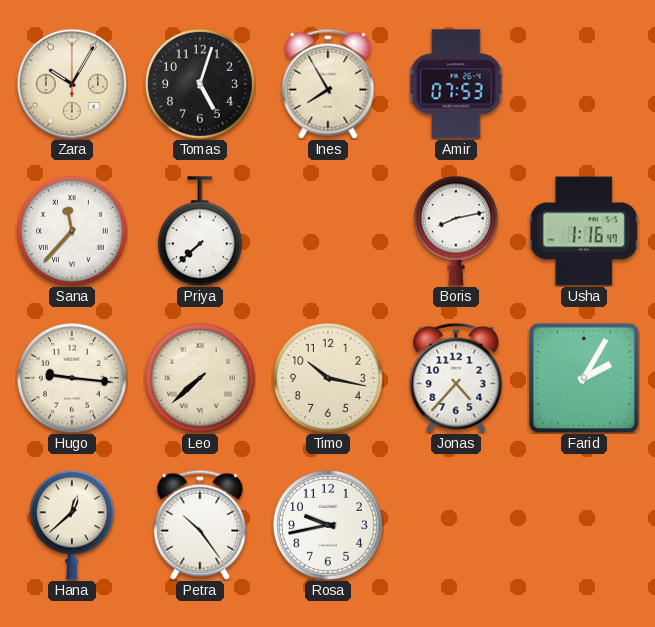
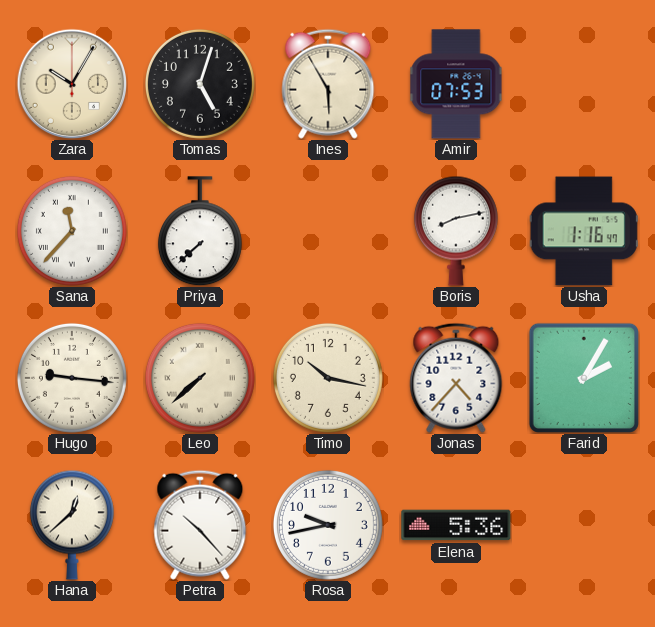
Ines: 7:55 -> 5:55
Petra: 10:24 -> 10:23
Elena: none -> 5:36
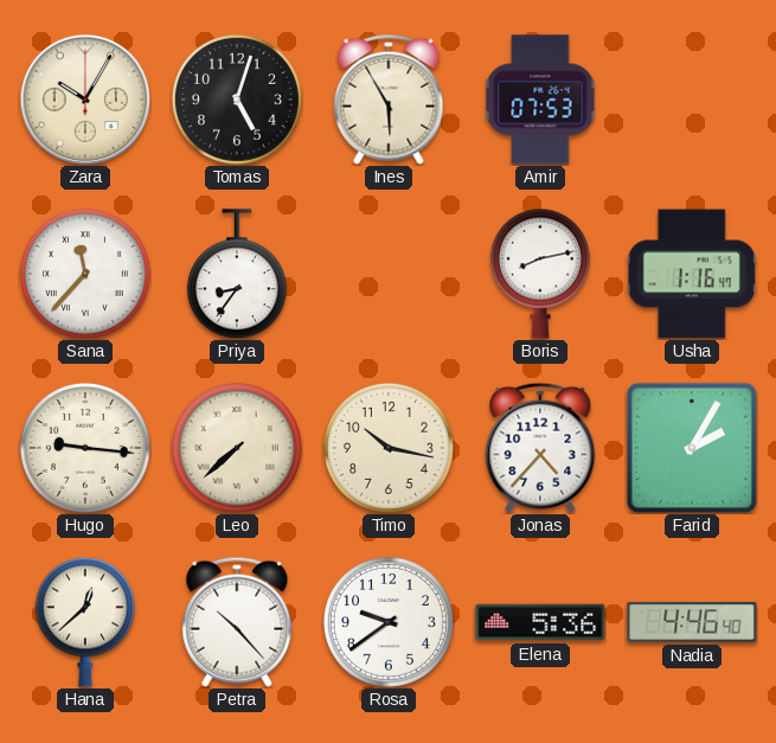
Priya: 7:38 -> 8:36
Rosa: 9:43 -> 9:39
Nadia: none -> 4:46
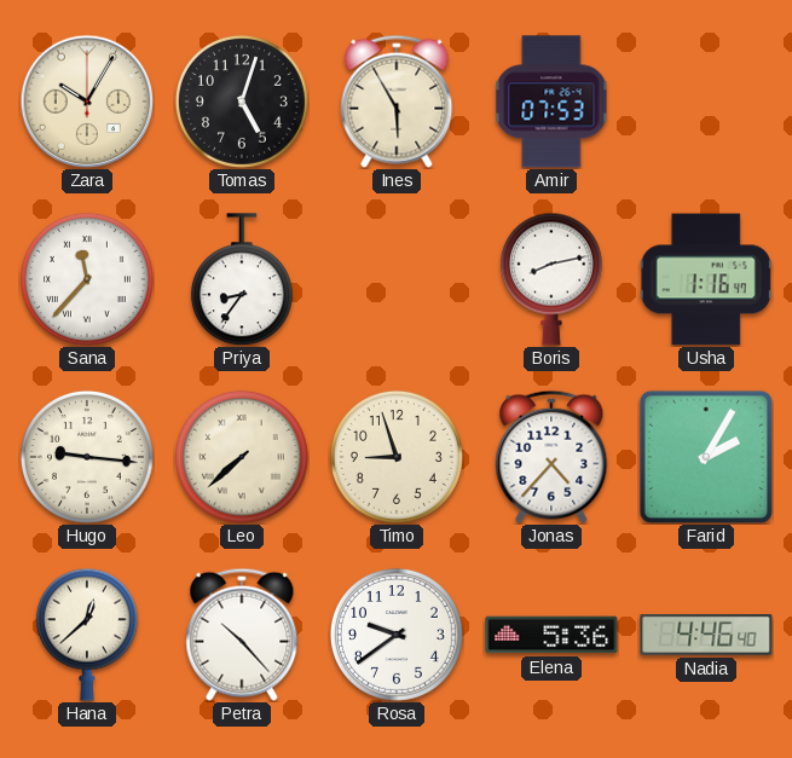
Timo: 10:17 -> 8:57
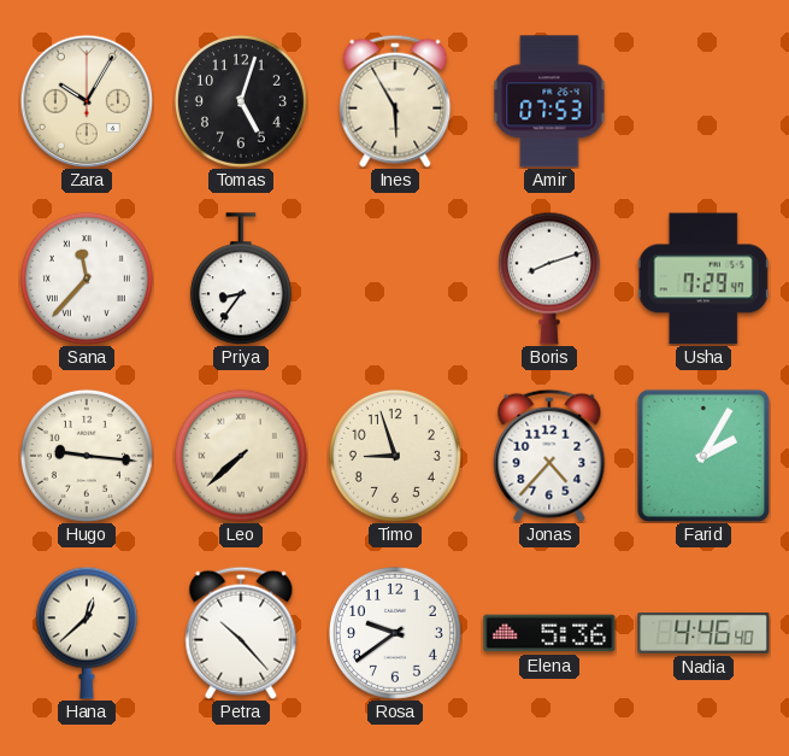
Boris: 8:13 -> 8:12
Usha: 1:16 -> 7:29
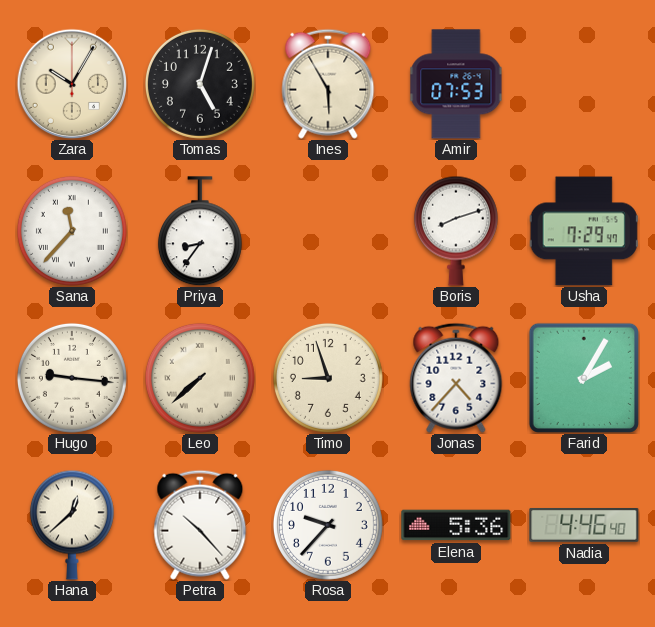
Rosa: 9:39 -> 9:37
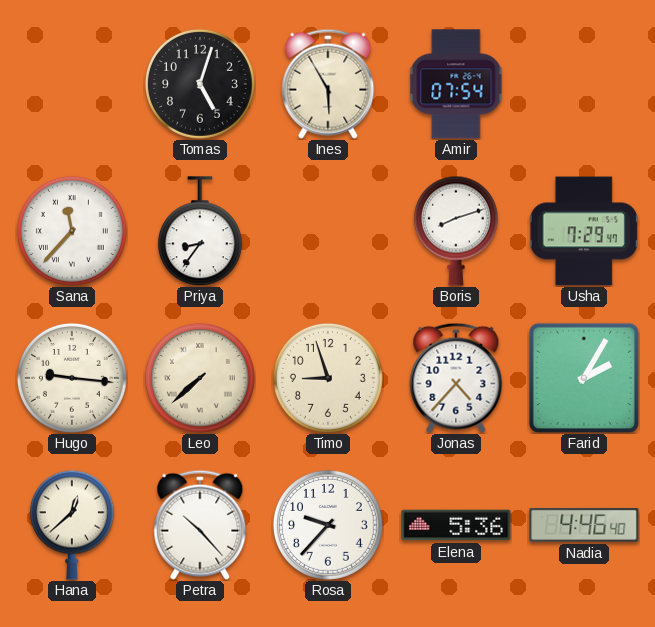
Zara: 10:05 -> none
Amir: 07:53 -> 07:54
